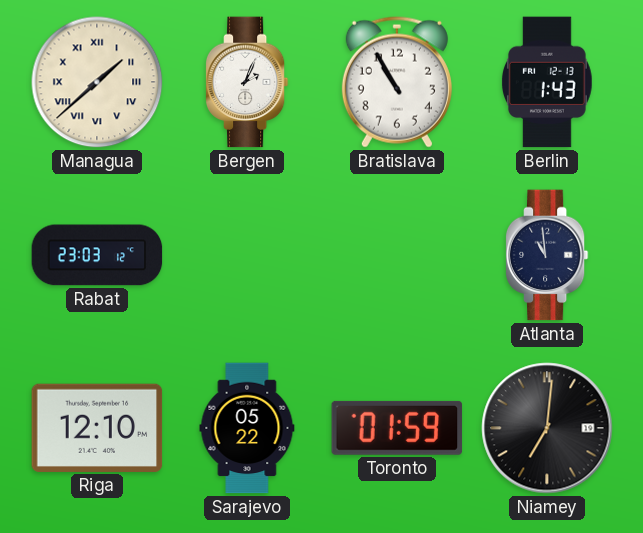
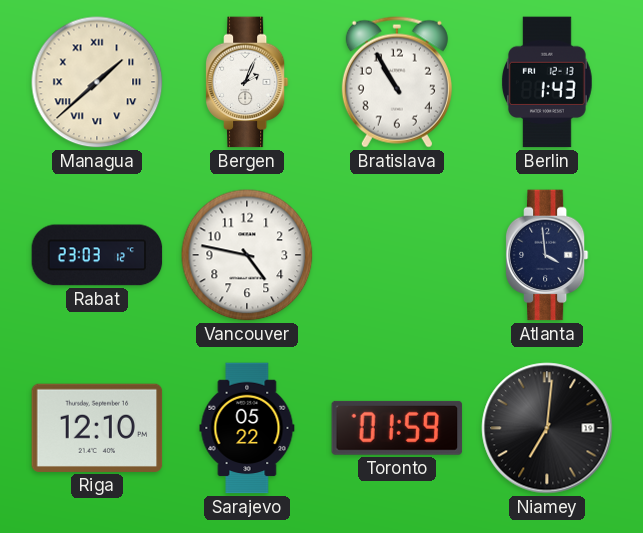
Vancouver: none -> 4:47
Atlanta: 10:59 -> 3:59
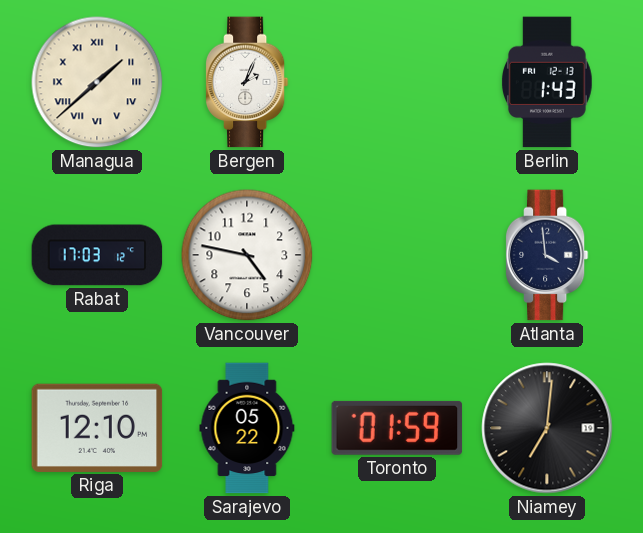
Bratislava: 10:55 -> none
Rabat: 23:03 -> 17:03
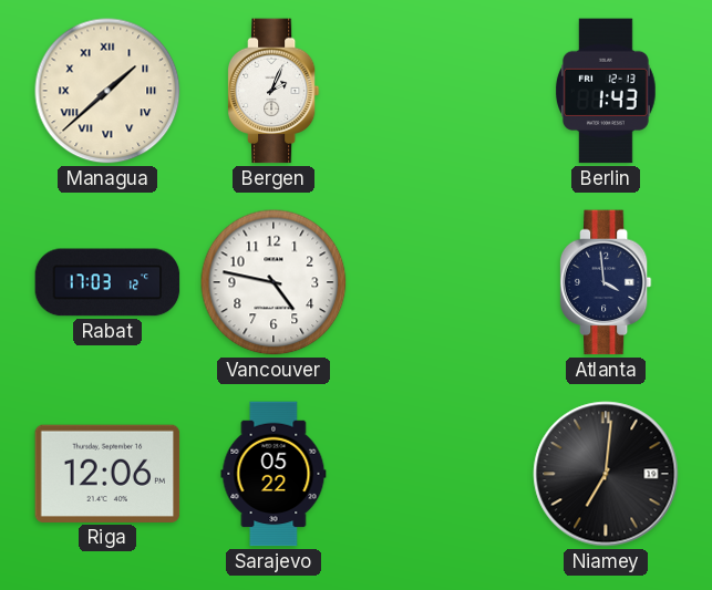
Riga: 12:10 -> 12:06
Toronto: 01:59 -> none
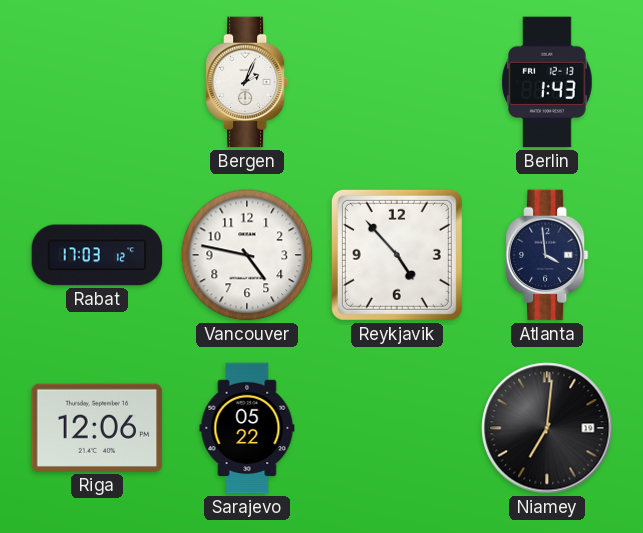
Managua: 1:38 -> none
Reykjavik: none -> 4:53
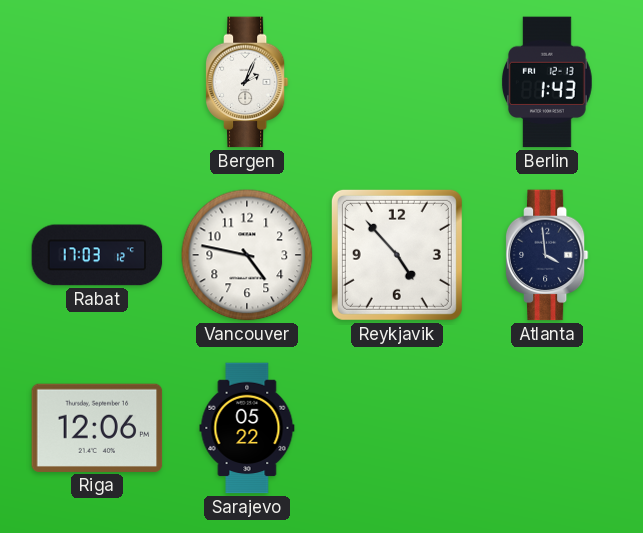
Niamey: 7:01 -> none
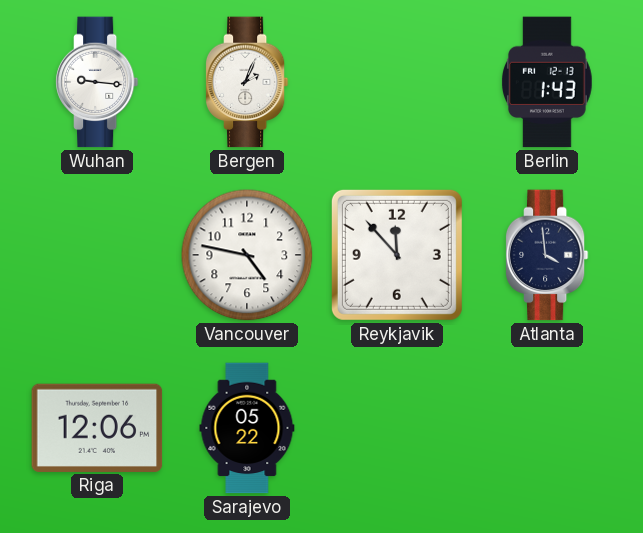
Wuhan: none -> 9:16
Rabat: 17:03 -> none
Reykjavik: 4:53 -> 11:53
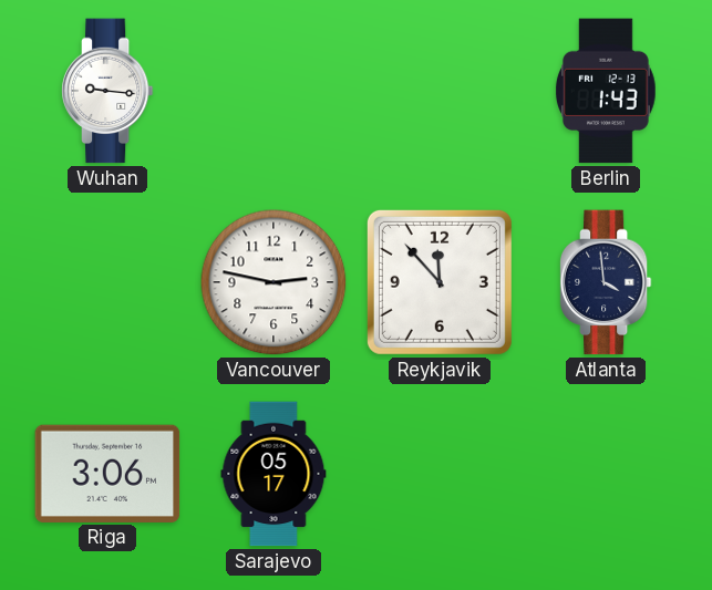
Bergen: 2:04 -> none
Vancouver: 4:47 -> 2:47
Riga: 12:06 -> 3:06
Sarajevo: 05:22 -> 05:17
